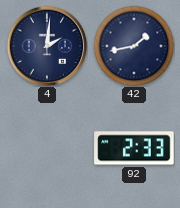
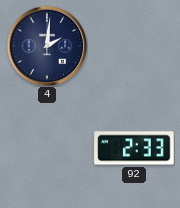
42: 1:43 -> none
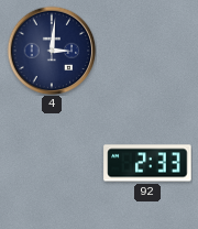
4: 2:01 -> 3:01
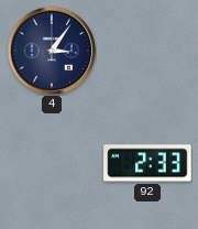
4: 3:01 -> 3:06
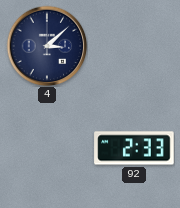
4: 3:06 -> 3:08
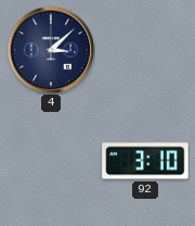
92: 2:33 -> 3:10
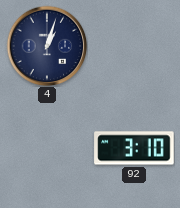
4: 3:08 -> 1:03
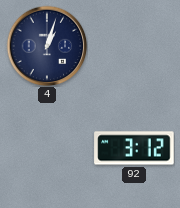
92: 3:10 -> 3:12
